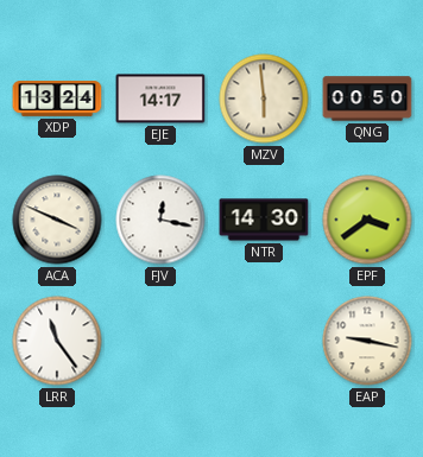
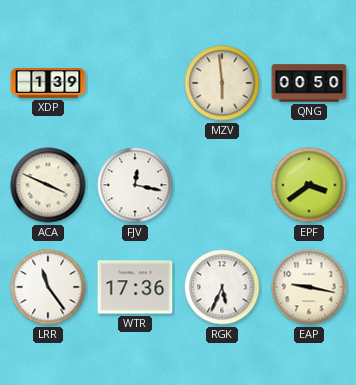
XDP: 13:24 -> 1:39
EJE: 14:17 -> none
NTR: 14:30 -> none
WTR: none -> 17:36
RGK: none -> 5:34
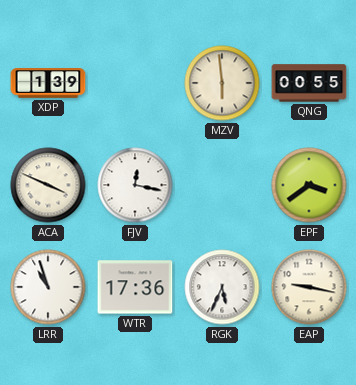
QNG: 00:50 -> 00:55
LRR: 11:24 -> 10:57
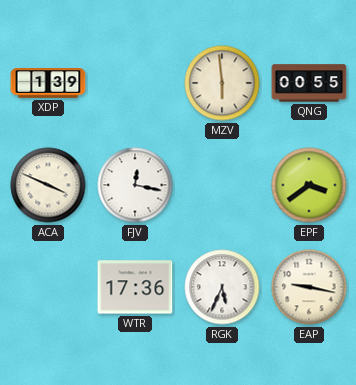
LRR: 10:57 -> none
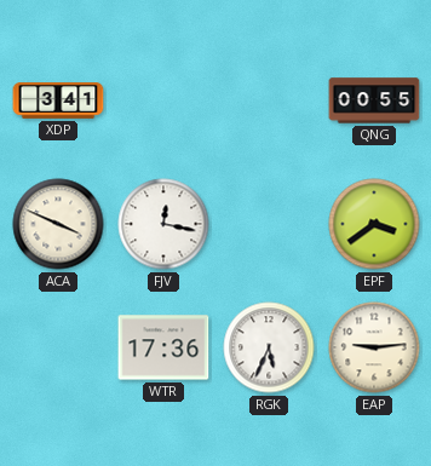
XDP: 1:39 -> 3:41
MZV: 5:59 -> none
EAP: 9:17 -> 9:14
